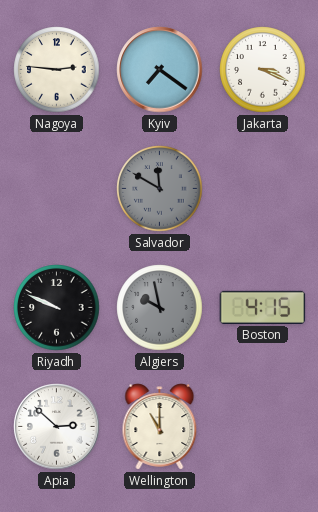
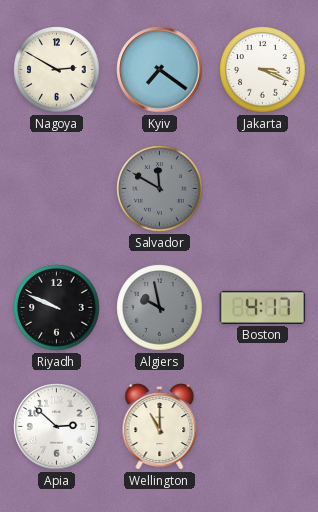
Nagoya: 2:46 -> 2:50
Boston: 4:15 -> 4:17
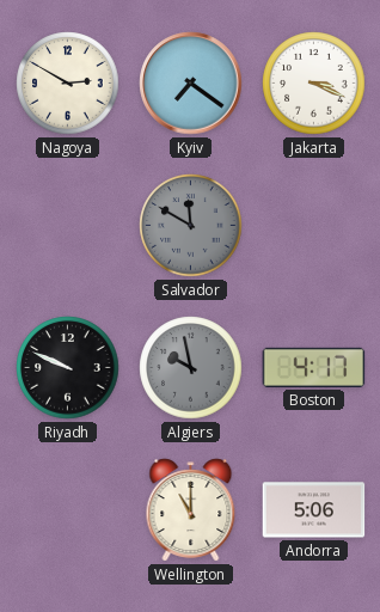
Apia: 2:52 -> none
Andorra: none -> 5:06
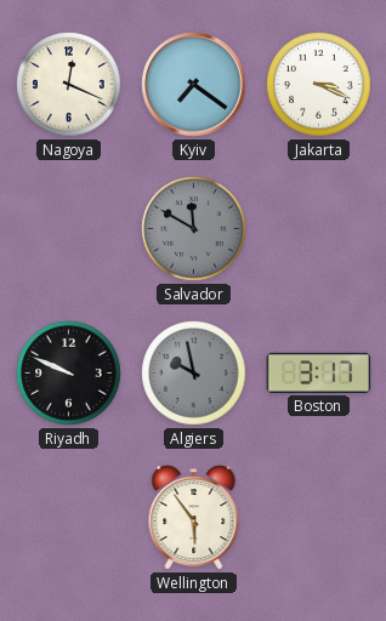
Nagoya: 2:50 -> 12:19
Boston: 4:17 -> 3:17
Wellington: 11:00 -> 5:54
Andorra: 5:06 -> none
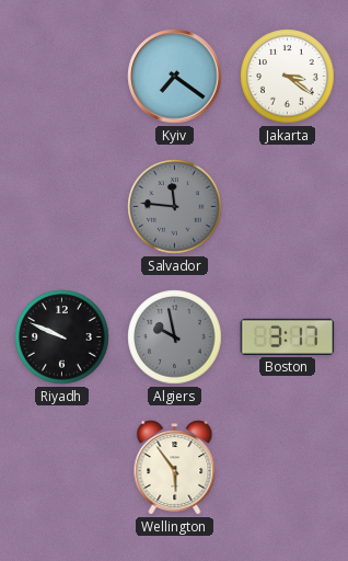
Nagoya: 12:19 -> none
Jakarta: 3:19 -> 3:21
Salvador: 11:50 -> 11:46
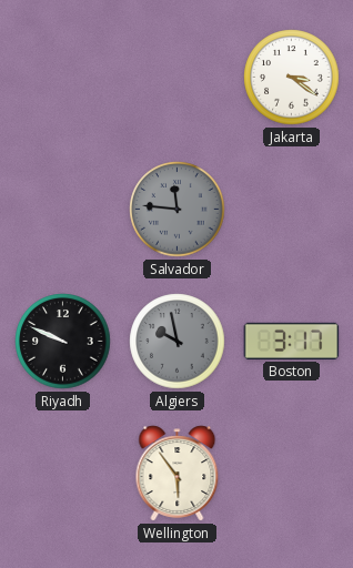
Kyiv: 7:21 -> none
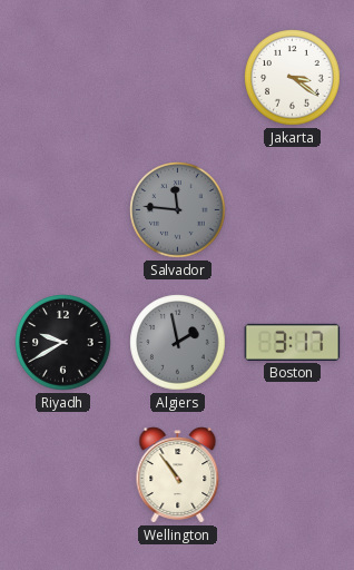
Riyadh: 9:49 -> 9:40
Algiers: 9:58 -> 1:58
Wellington: 5:54 -> 10:54
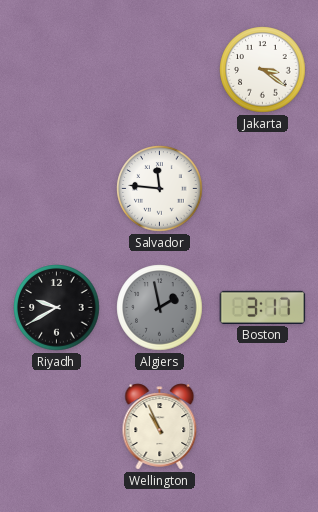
Salvador dial: grey -> white
Wellington: 10:54 -> 10:56
